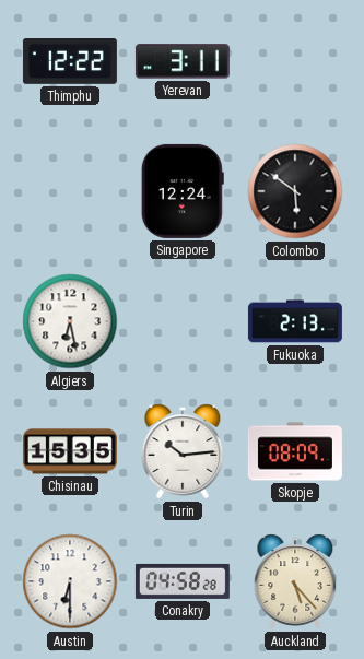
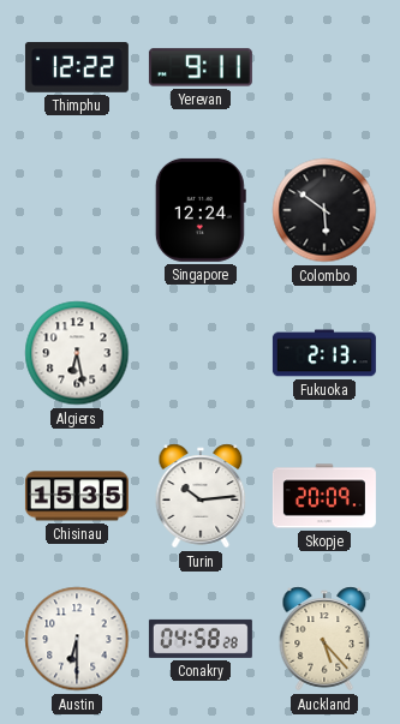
Yerevan: 3:11 -> 9:11
Skopje: 08:09 -> 20:09
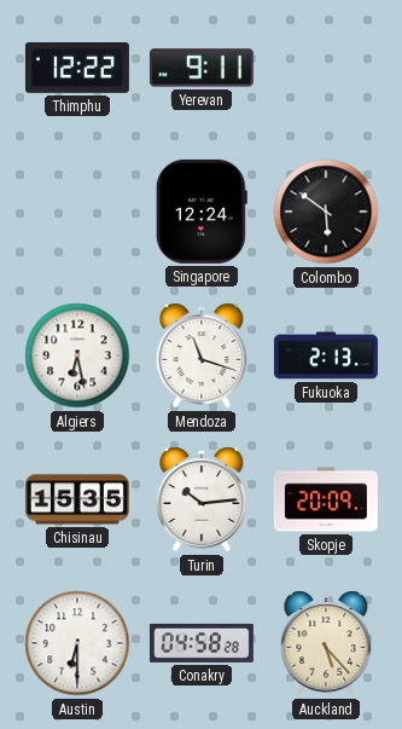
Mendoza: none -> 11:18
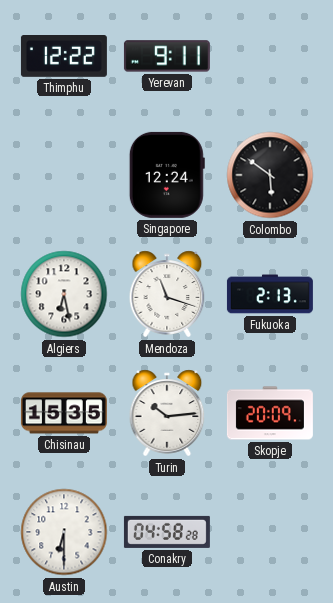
Auckland: 5:23 -> none
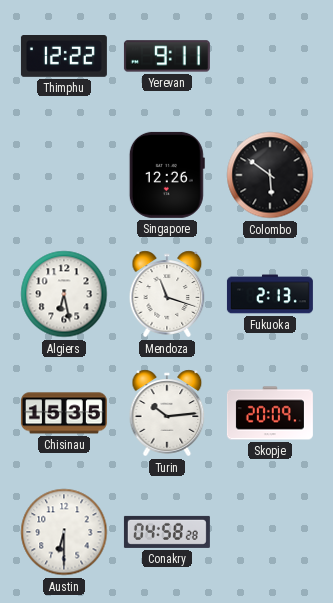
Singapore: 12:24 -> 12:26
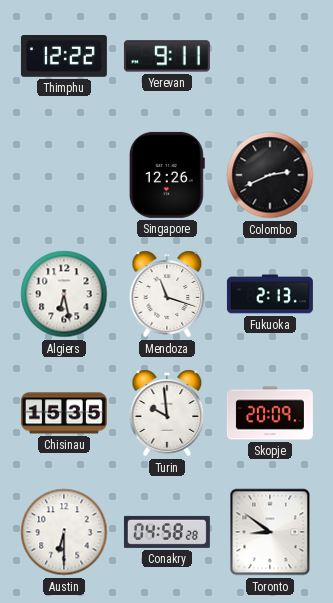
Colombo: 5:51 -> 2:41
Turin: 10:14 -> 9:59
Toronto: none -> 8:51
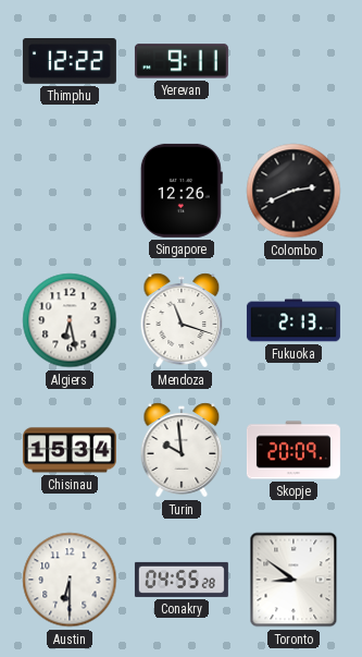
Chisinau: 15:35 -> 15:34
Conakry: 04:58 -> 04:55
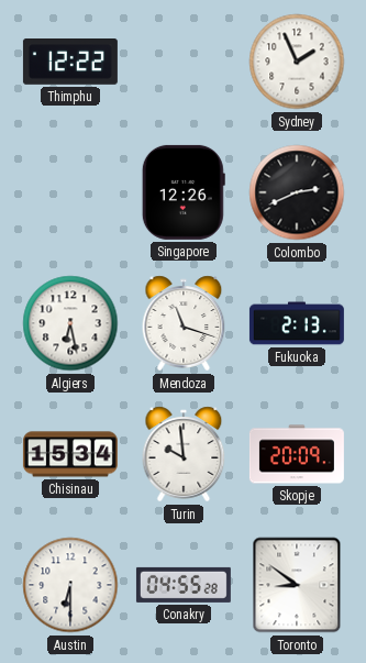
Yerevan: 9:11 -> none
Sydney: none -> 1:56
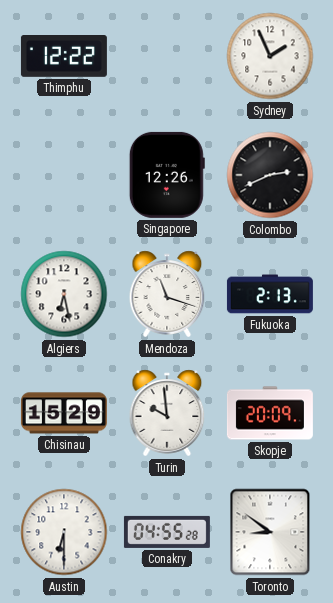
Chisinau: 15:34 -> 15:29
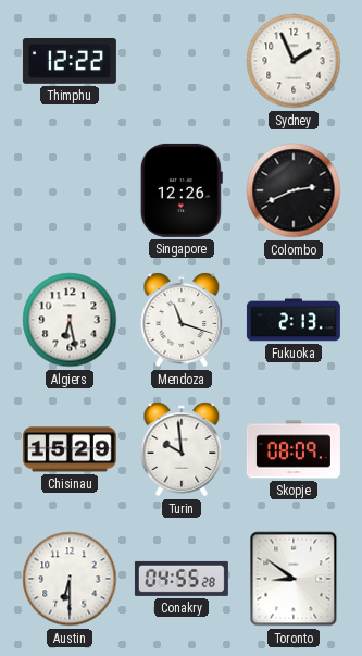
Skopje: 20:09 -> 08:09
